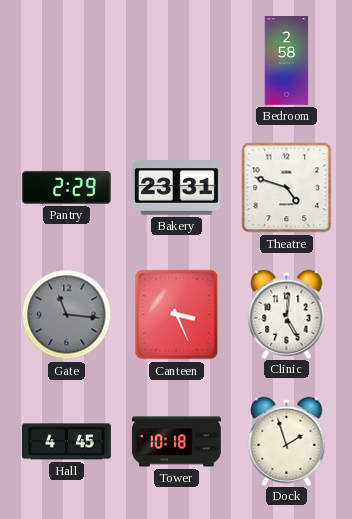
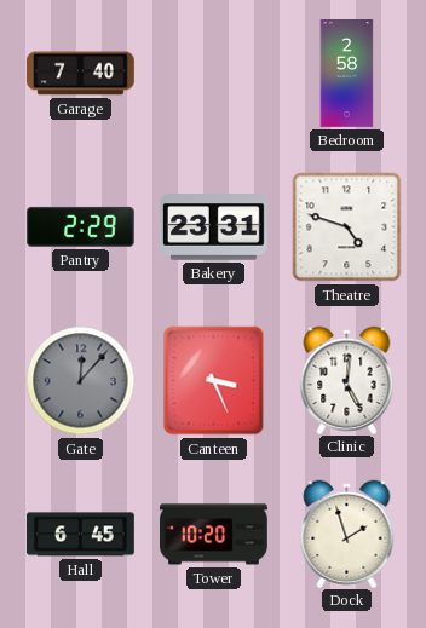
Garage: none -> 7:40
Gate: 11:16 -> 12:07
Hall: 4:45 -> 6:45
Tower: 10:18 -> 10:20
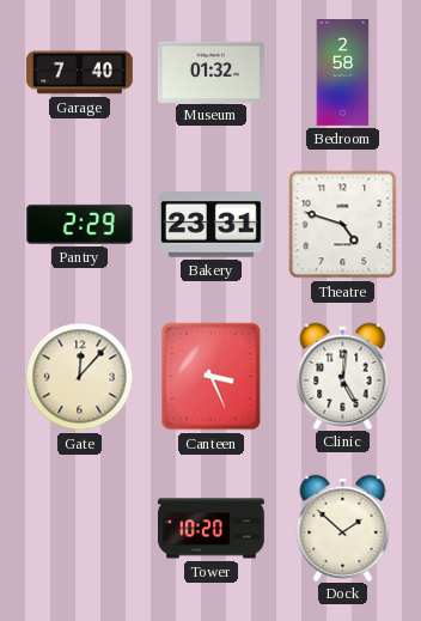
Museum: none -> 01:32
Gate dial: grey -> cream
Hall: 6:45 -> none
Dock: 1:57 -> 1:52
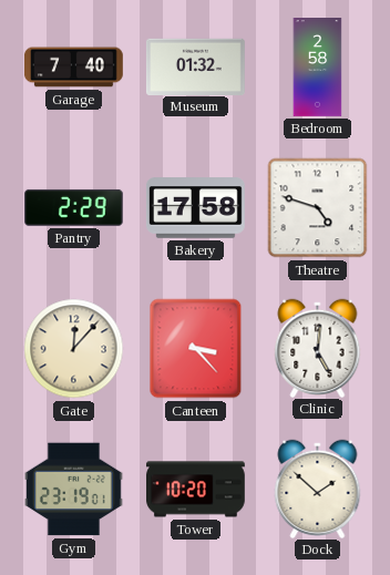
Bakery: 23:31 -> 17:58
Canteen: 3:26 -> 3:23
Gym: none -> 23:19
